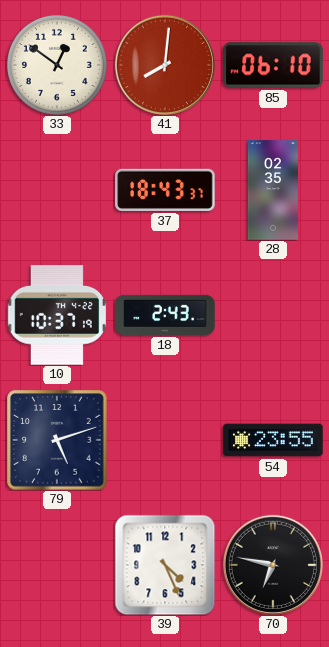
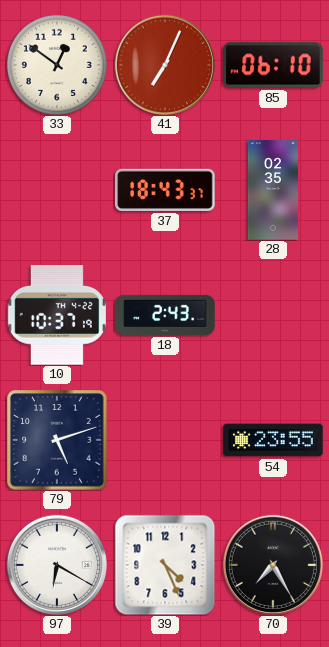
41: 8:01 -> 7:04
97: none -> 6:20
70: 6:47 -> 7:25
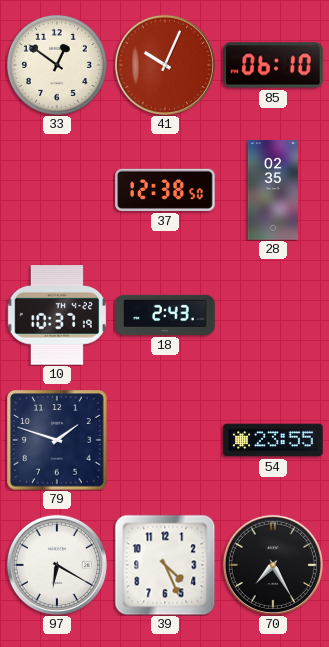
41: 7:04 -> 10:04
37: 18:43 -> 12:38
79: 5:12 -> 1:48
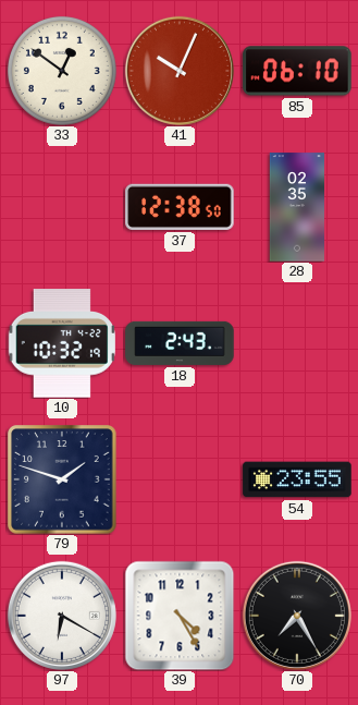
10: 10:37 -> 10:32
39: 4:26 -> 4:25
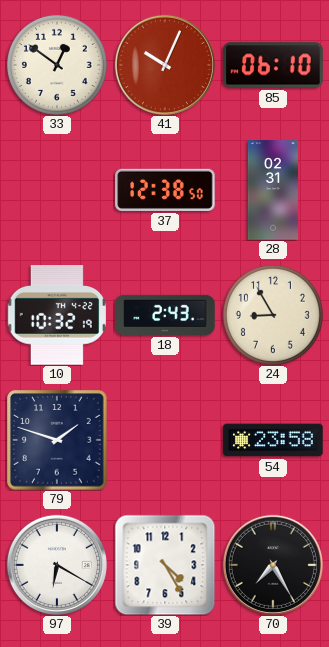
28: 02:35 -> 02:31
24: none -> 8:55
54: 23:55 -> 23:58
